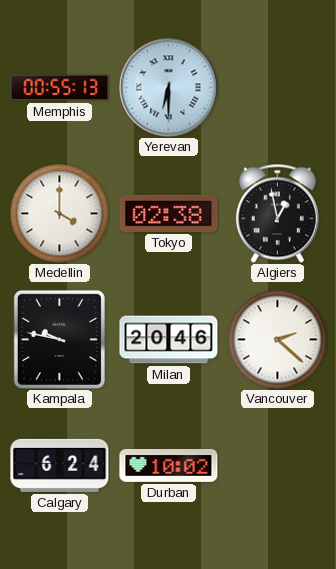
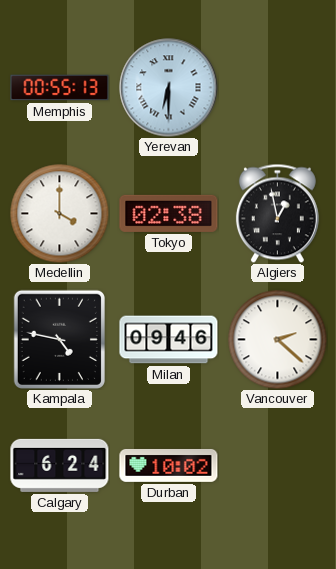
Kampala: 9:47 -> 4:47
Milan: 20:46 -> 09:46
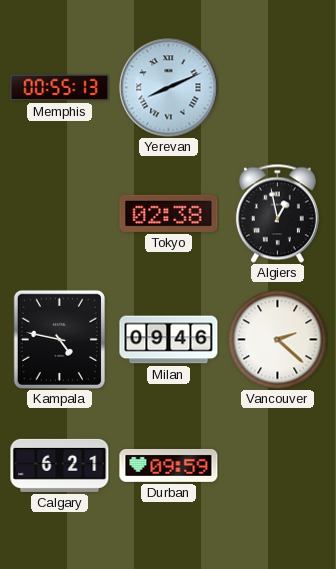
Yerevan: 6:30 -> 8:11
Medellin: 4:00 -> none
Calgary: 6:24 -> 6:21
Durban: 10:02 -> 09:59
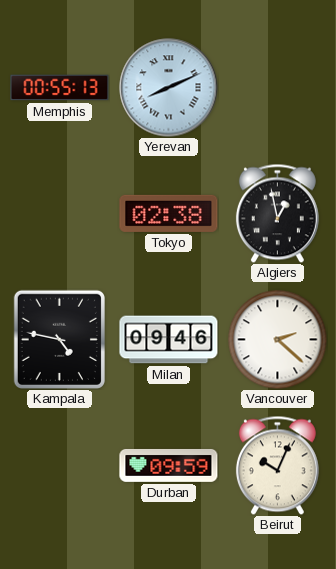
Calgary: 6:21 -> none
Beirut: none -> 10:04
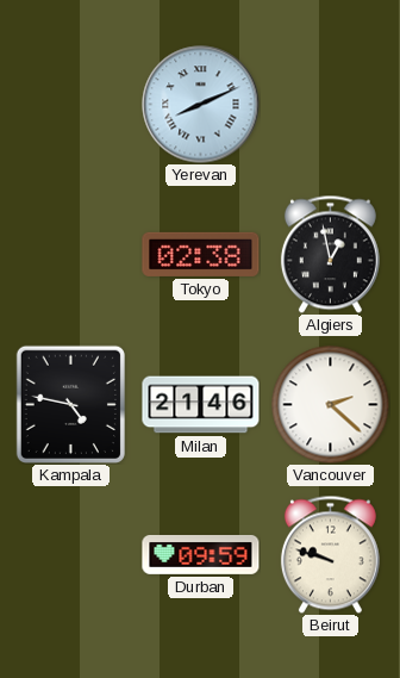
Memphis: 00:55 -> none
Milan: 09:46 -> 21:46
Beirut: 10:04 -> 9:48
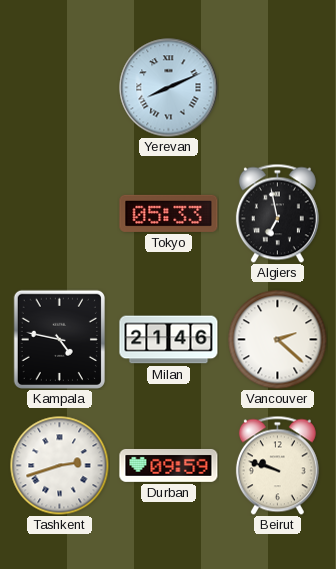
Tokyo: 02:38 -> 05:33
Algiers: 12:58 -> 6:58
Tashkent: none -> 2:42
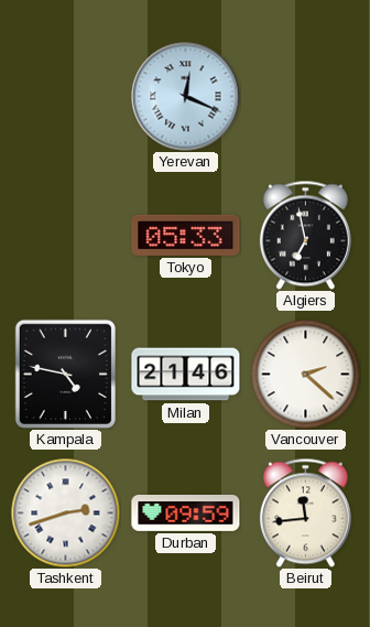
Yerevan: 8:11 -> 12:19
Beirut: 9:48 -> 11:44
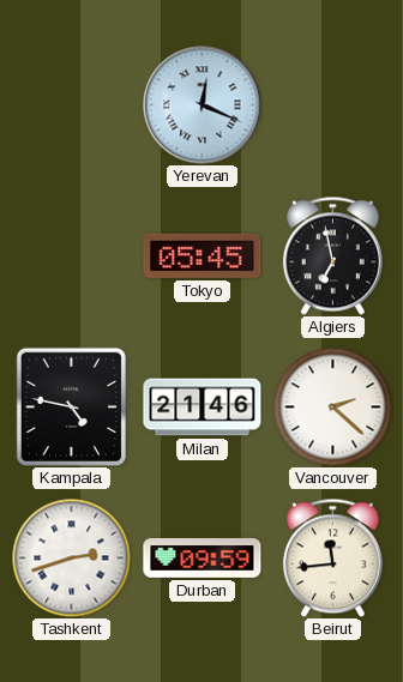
Tokyo: 05:33 -> 05:45
